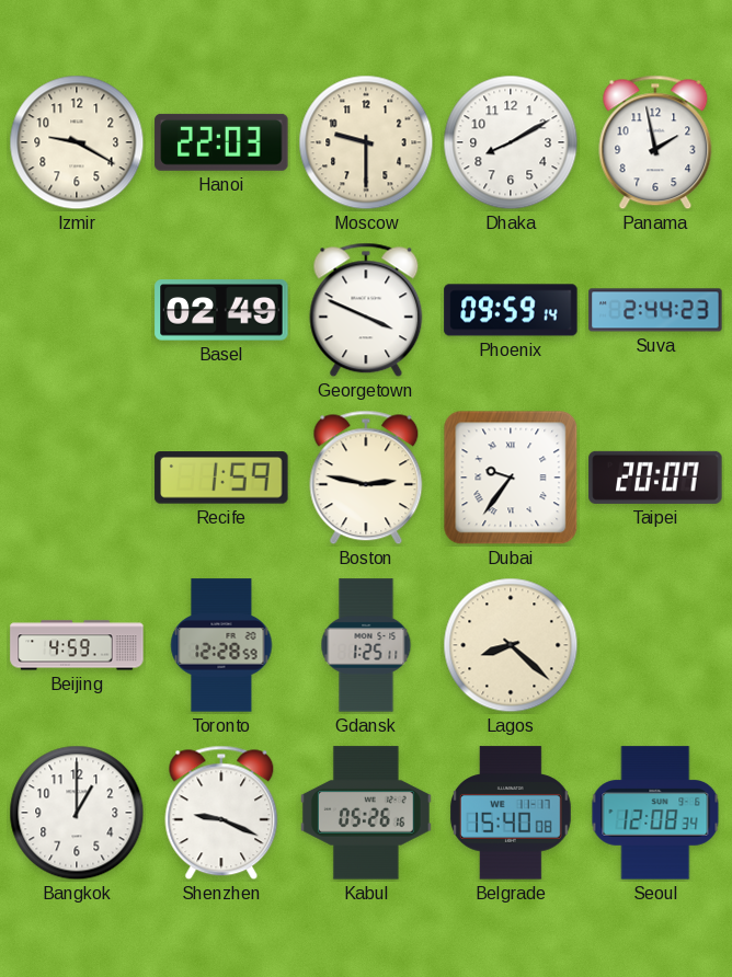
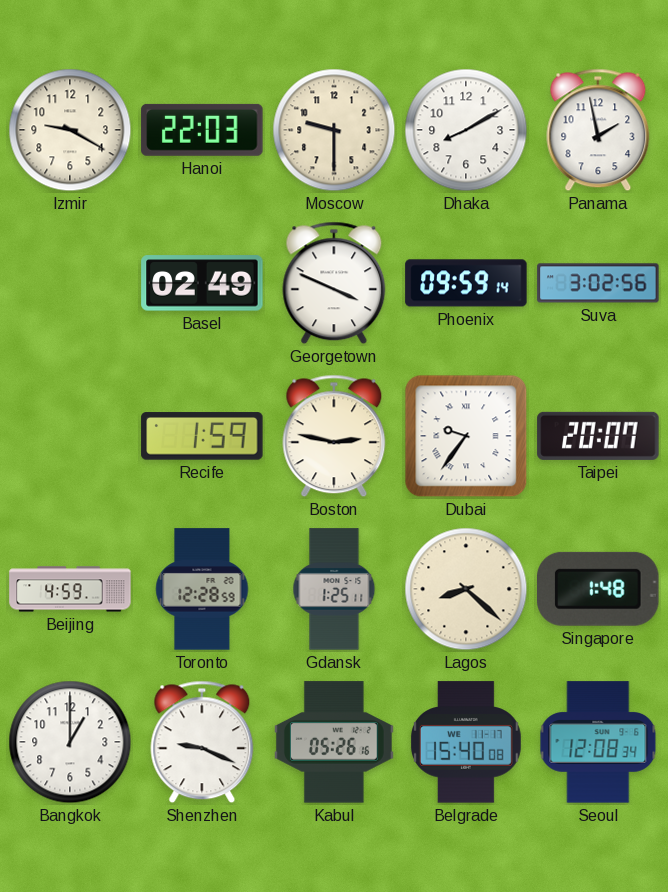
Suva: 2:44 -> 3:02
Singapore: none -> 1:48
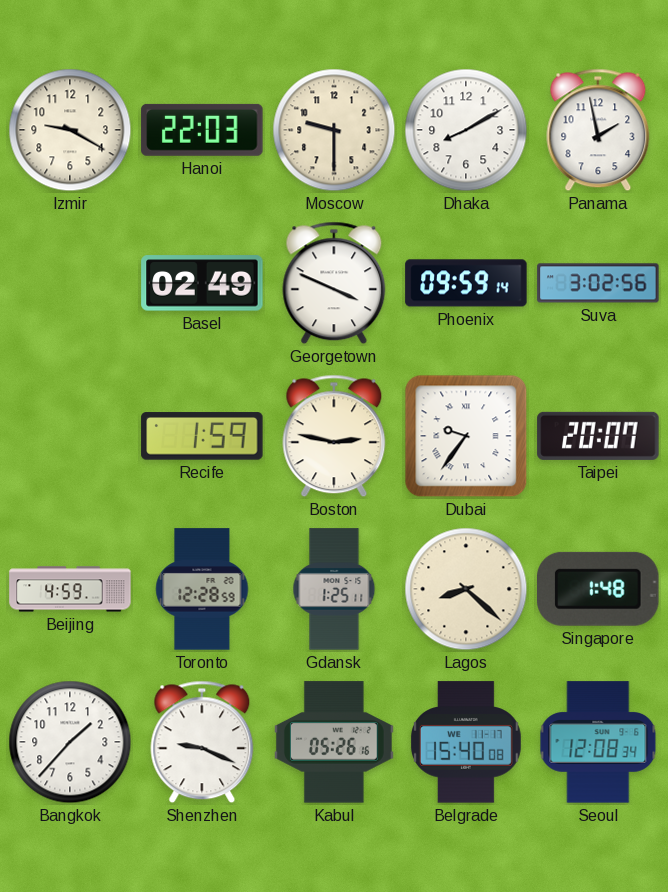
Bangkok: 1:00 -> 1:37
